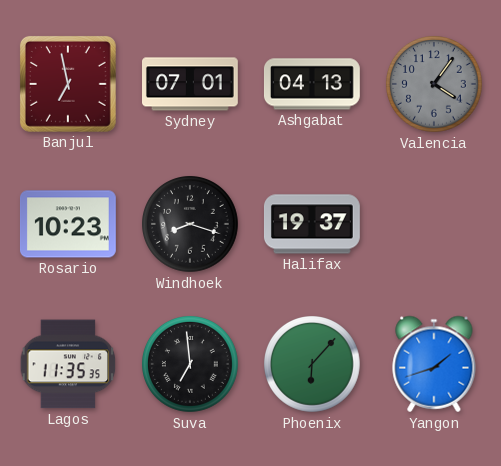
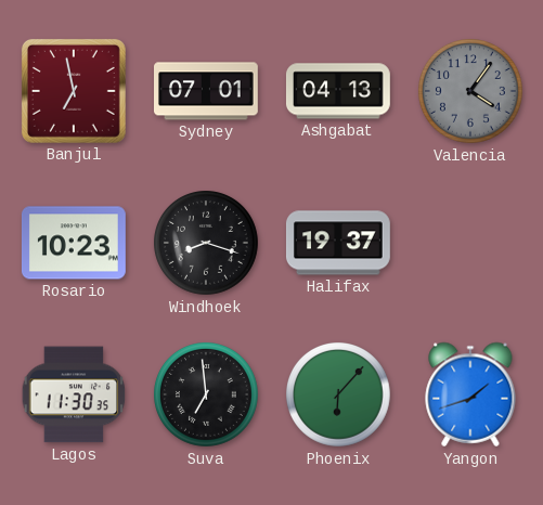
Lagos: 11:35 -> 11:30
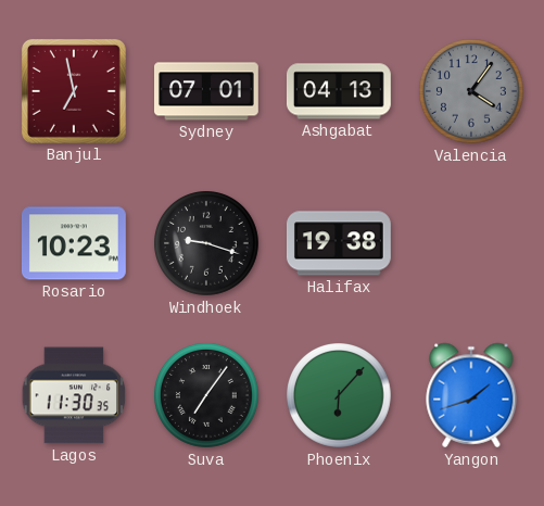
Windhoek: 8:18 -> 9:18
Halifax: 19:37 -> 19:38
Suva: 6:59 -> 7:06
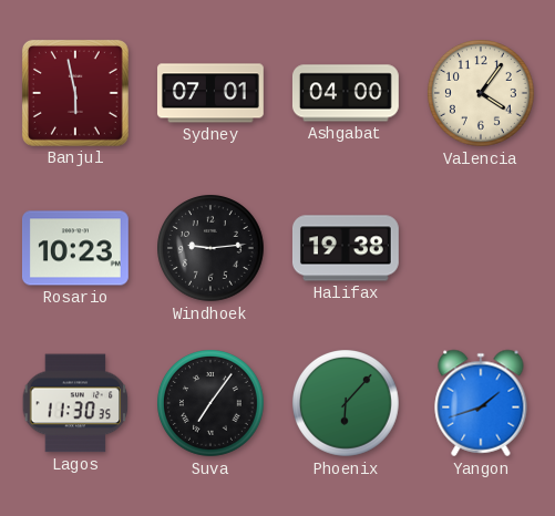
Banjul: 6:58 -> 5:58
Ashgabat: 04:13 -> 04:00
Valencia dial: grey -> cream
Windhoek: 9:18 -> 9:14
